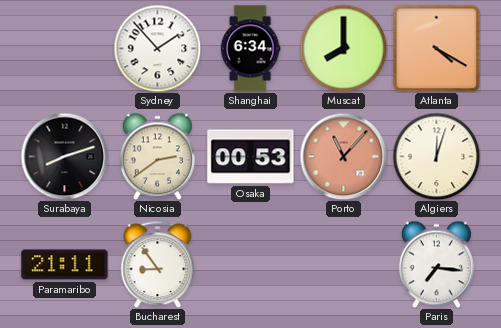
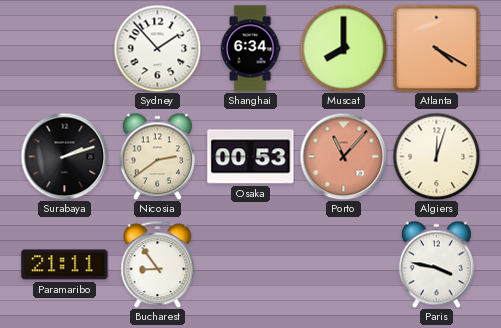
Surabaya: 8:12 -> 2:12
Paris: 7:16 -> 3:47
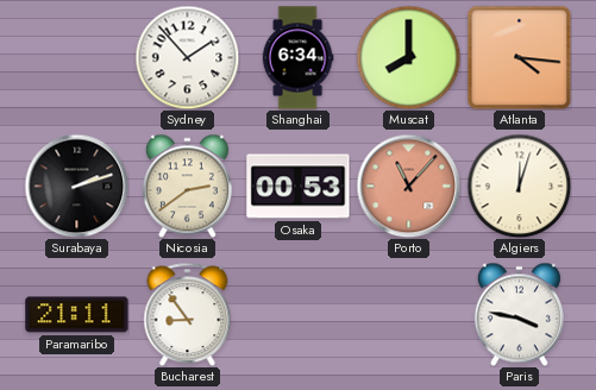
Atlanta: 4:20 -> 4:16
